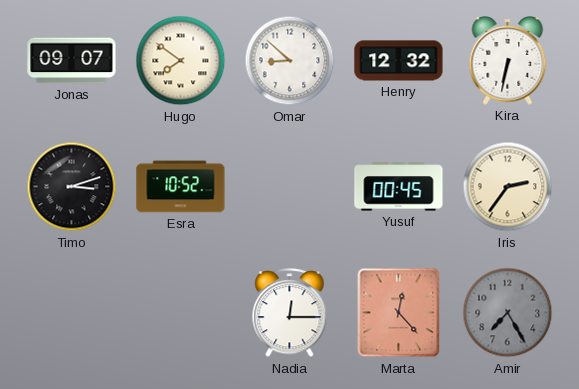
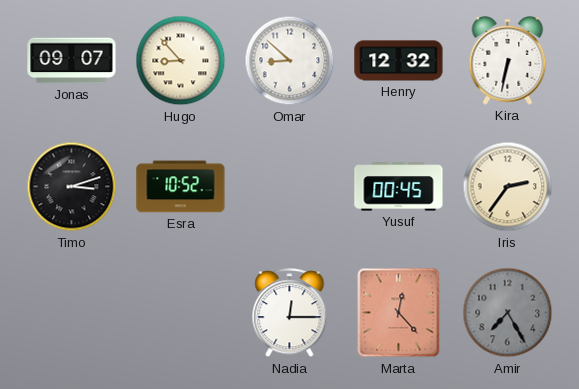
Hugo: 7:51 -> 8:53
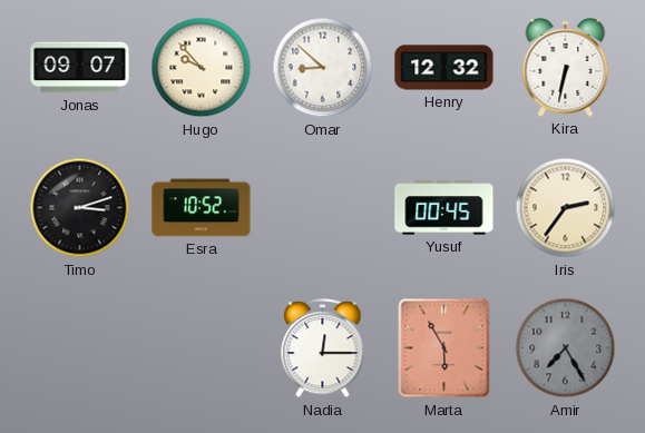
Hugo: 8:53 -> 9:53
Marta: 12:23 -> 5:55
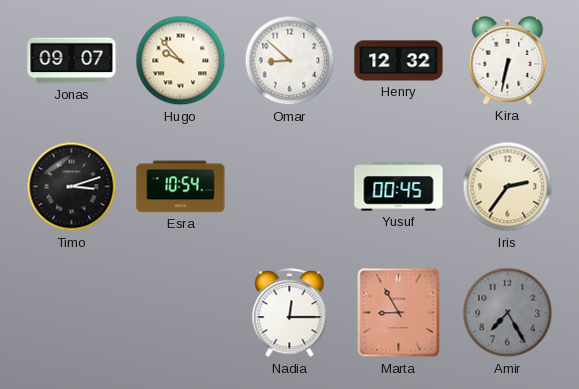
Esra: 10:52 -> 10:54
Marta: 5:55 -> 8:55
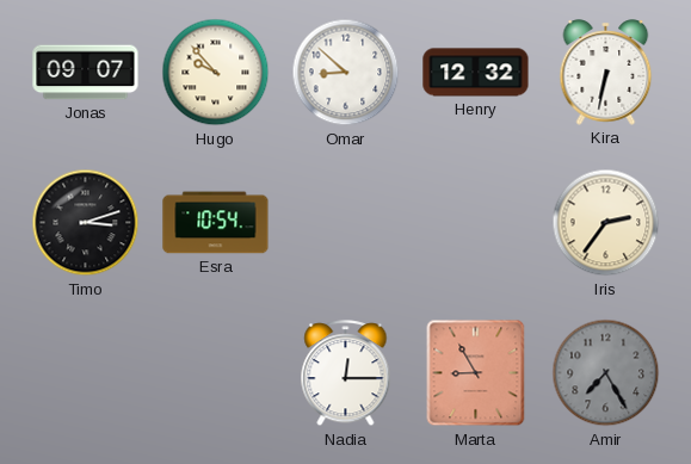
Yusuf: 00:45 -> none
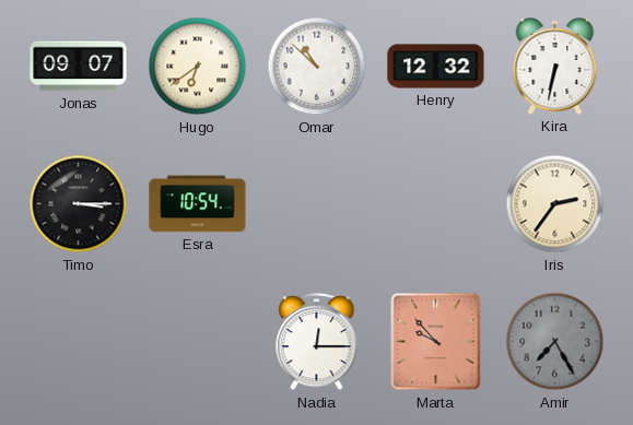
Hugo: 9:53 -> 6:39
Omar: 8:52 -> 10:52
Timo: 3:12 -> 3:15
Marta: 8:55 -> 9:53
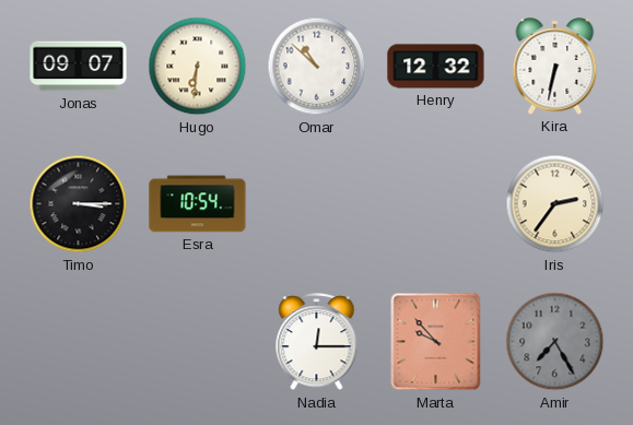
Hugo: 6:39 -> 6:31
